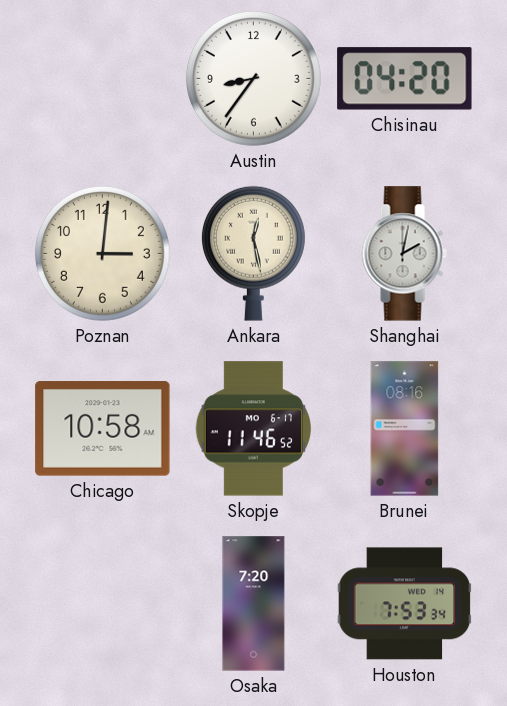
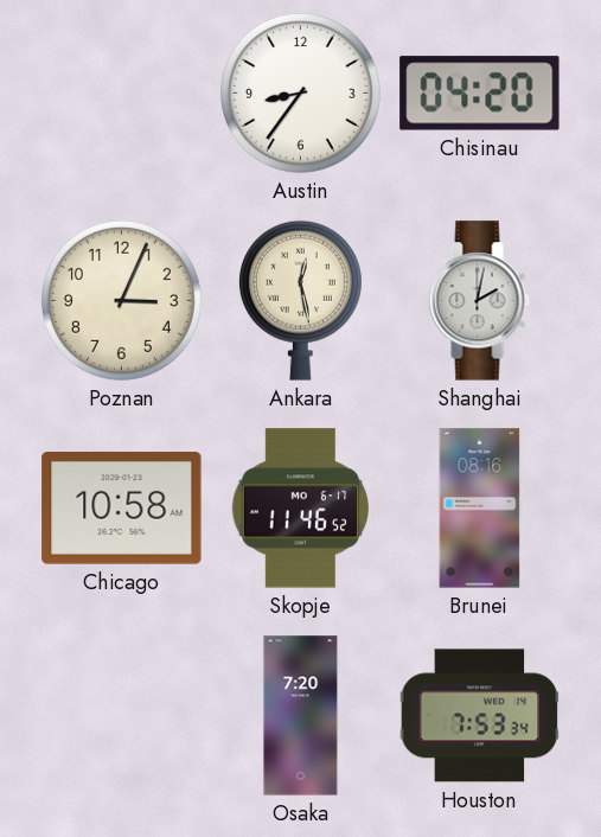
Poznan: 3:01 -> 3:04
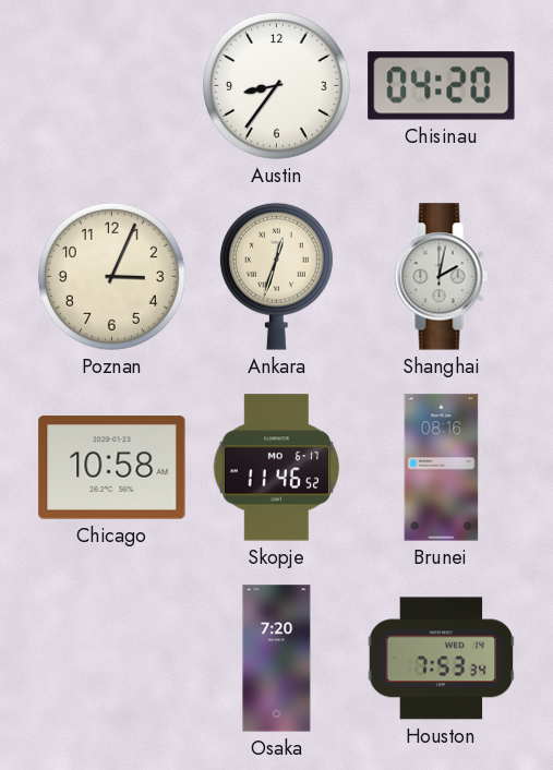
Ankara: 12:28 -> 12:33
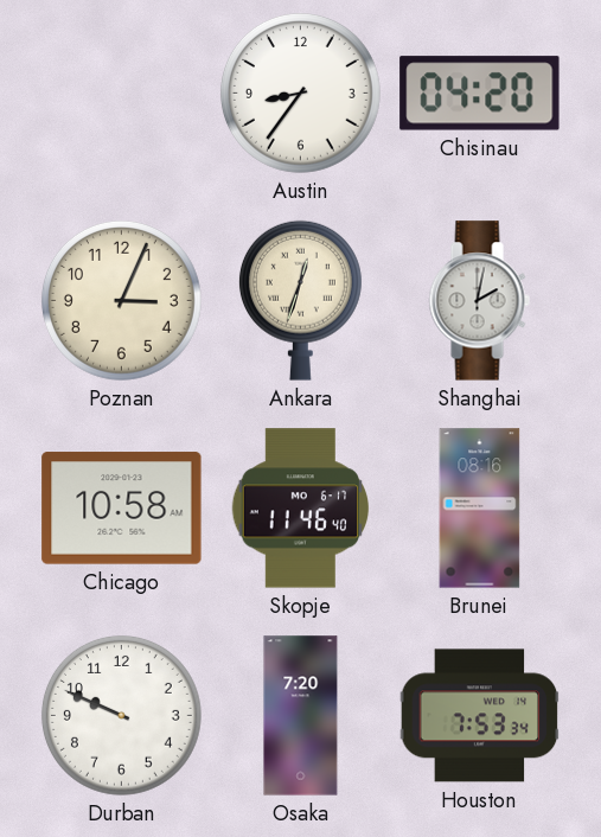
Skopje: 11:46:52 -> 11:46:40
Durban: none -> 9:49
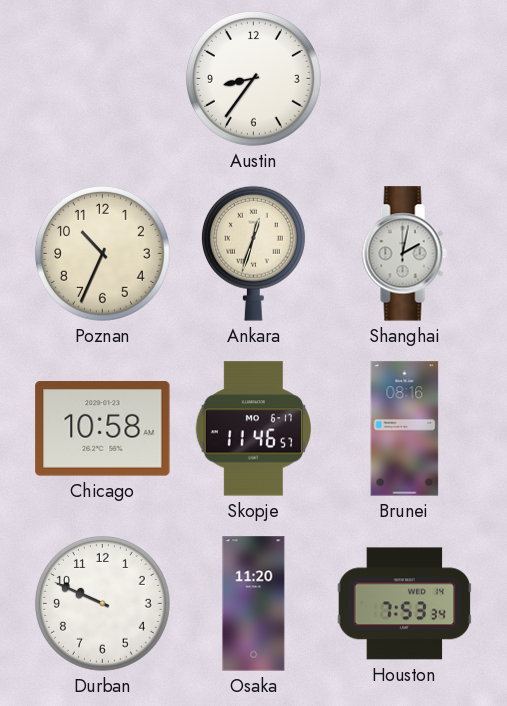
Chisinau: 04:20 -> none
Poznan: 3:04 -> 10:34
Skopje: 11:46:40 -> 11:46:57
Osaka: 7:20 -> 11:20
